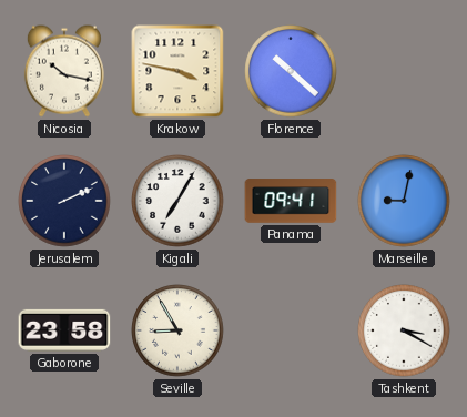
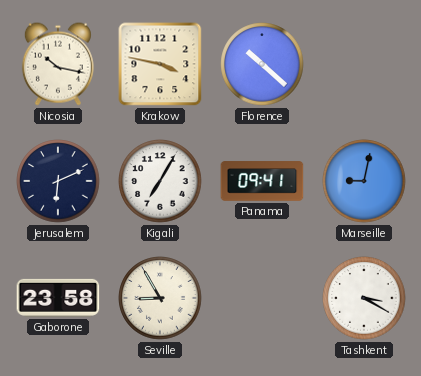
Jerusalem: 2:11 -> 6:11
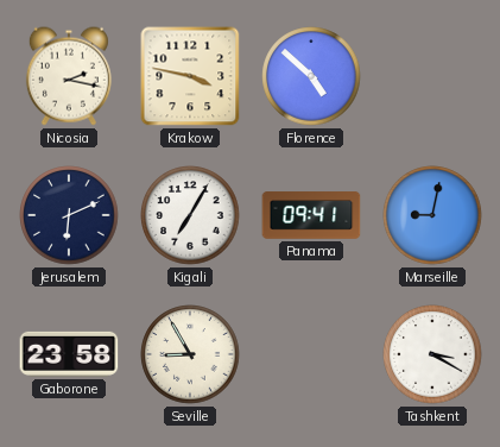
Nicosia: 10:17 -> 2:17
Florence: 10:22 -> 4:52
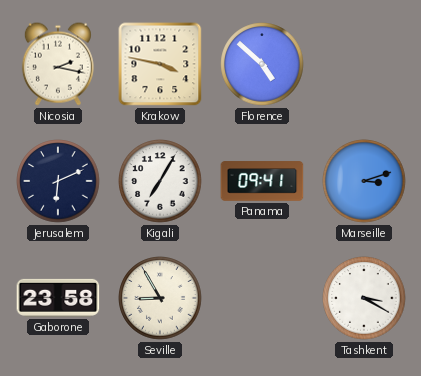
Marseille: 9:02 -> 3:12
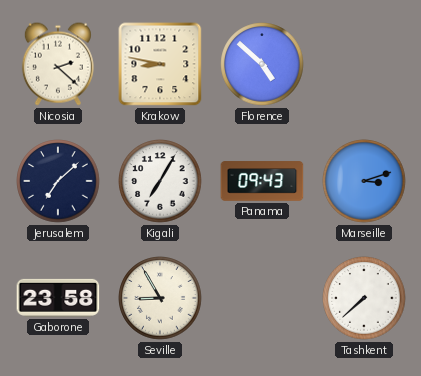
Nicosia: 2:17 -> 2:22
Krakow: 3:47 -> 8:47
Jerusalem: 6:11 -> 7:08
Panama: 09:41 -> 09:43
Tashkent: 3:20 -> 7:38
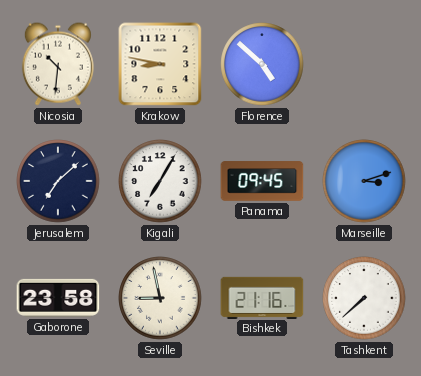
Nicosia: 2:22 -> 10:31
Panama: 09:43 -> 09:45
Seville: 8:55 -> 8:58
Bishkek: none -> 21:16
